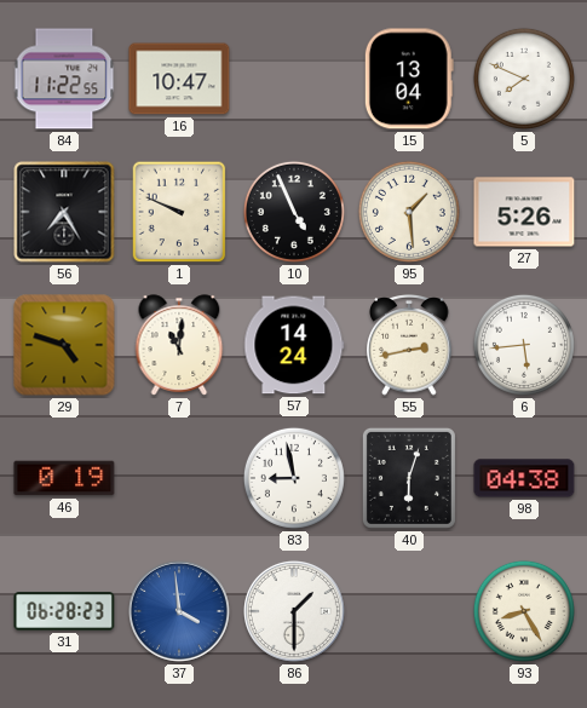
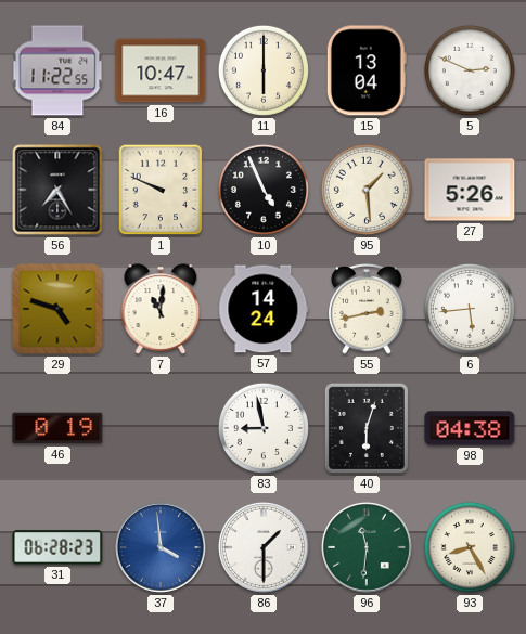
11: none -> 6:00
5: 7:49 -> 2:49
96: none -> 11:31
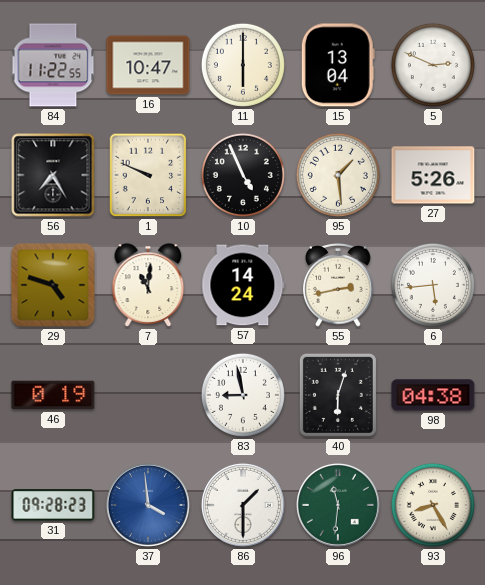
31: 06:28 -> 09:28
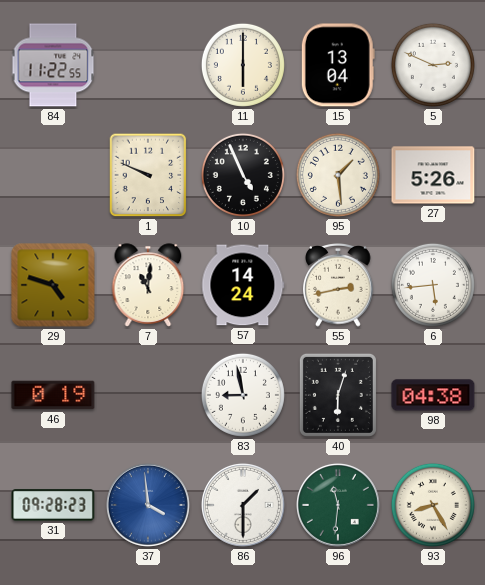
16: 10:47 -> none
56: 7:25 -> none
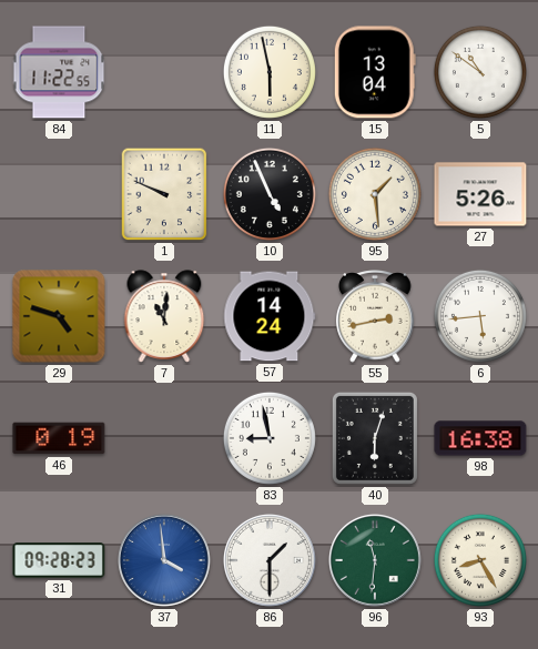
11: 6:00 -> 5:58
5: 2:49 -> 10:51
98: 04:38 -> 16:38
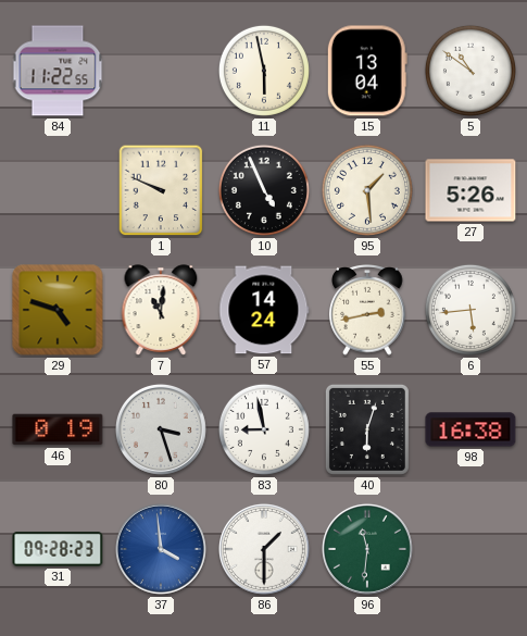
80: none -> 3:27
93: 8:25 -> none
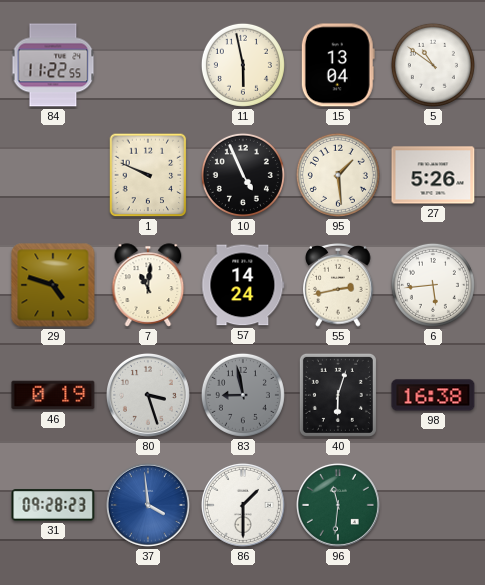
83 dial: white -> grey
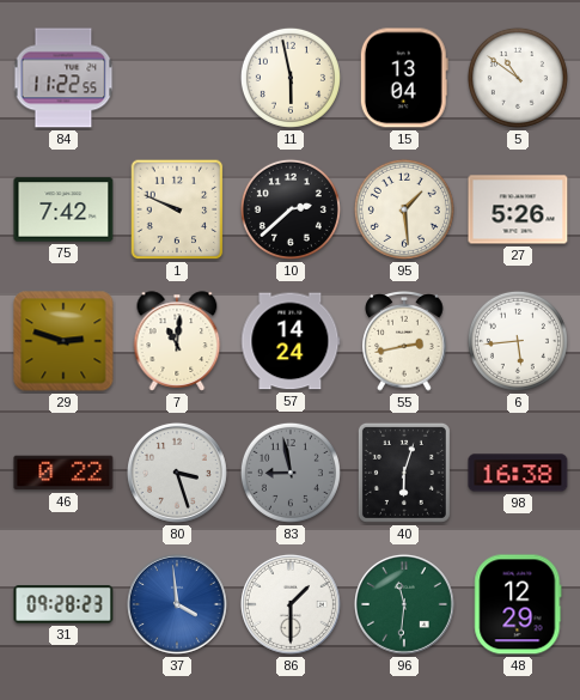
75: none -> 7:42
10: 4:56 -> 2:38
29: 4:48 -> 2:48
46: 0:19 -> 0:22
48: none -> 12:29
